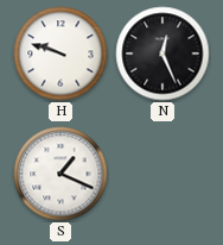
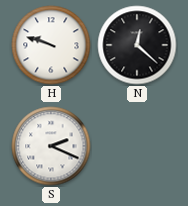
N: 12:26 -> 12:22
S: 1:19 -> 2:19
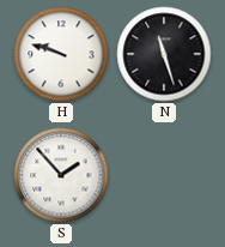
N: 12:22 -> 11:27
S: 2:19 -> 1:53
